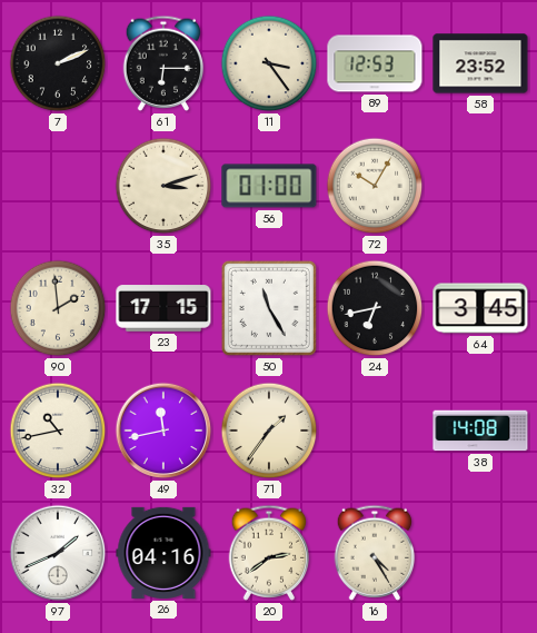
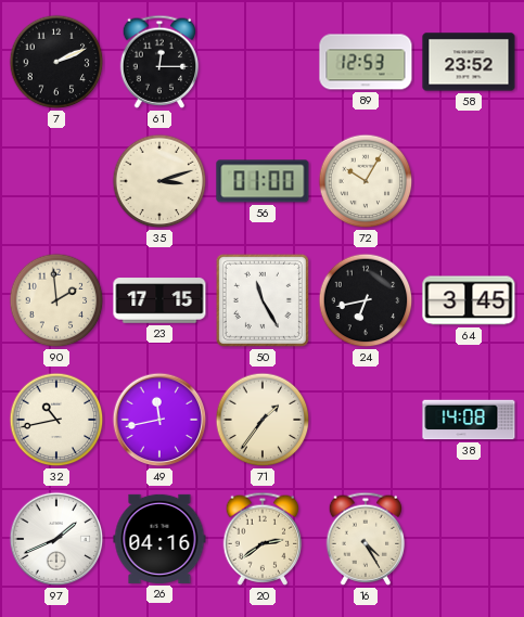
61: 6:15 -> 12:15
11: 3:24 -> none
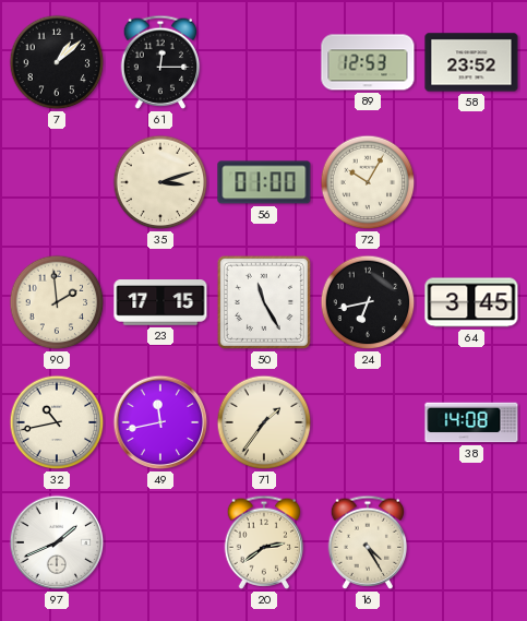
7: 2:11 -> 1:08
26: 04:16 -> none
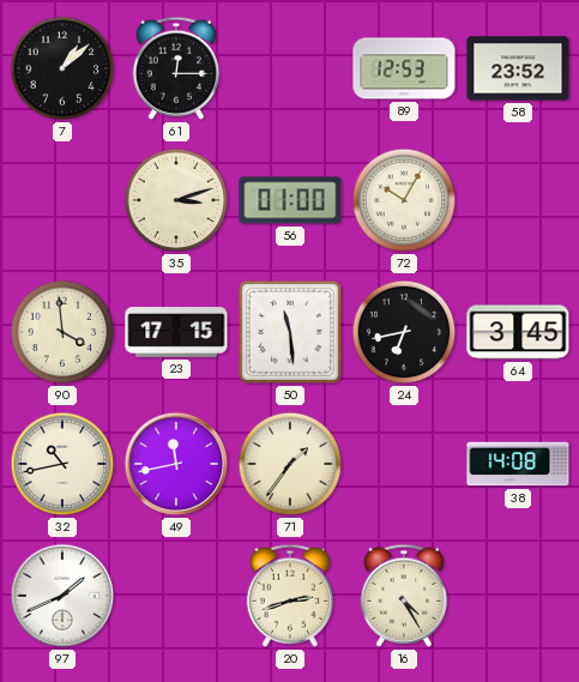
90: 1:59 -> 3:59
50: 11:25 -> 11:29
20: 2:39 -> 2:42
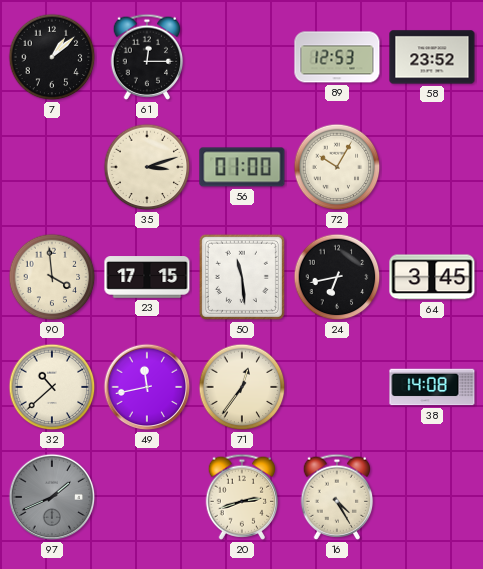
32: 10:43 -> 10:38
71: 1:36 -> 12:36
97 dial: white -> grey
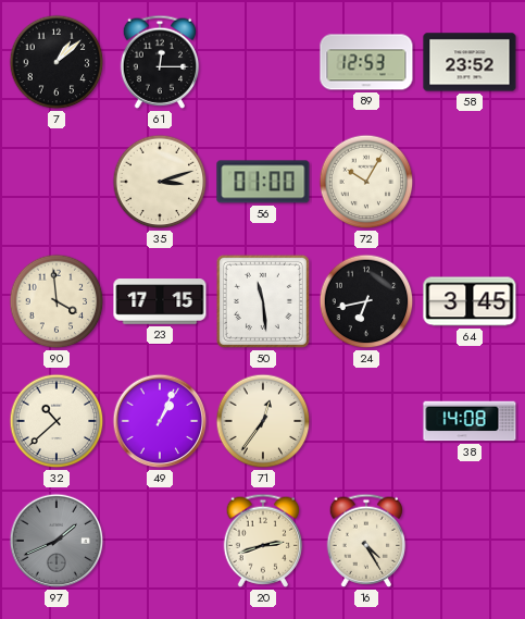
49: 11:43 -> 1:04
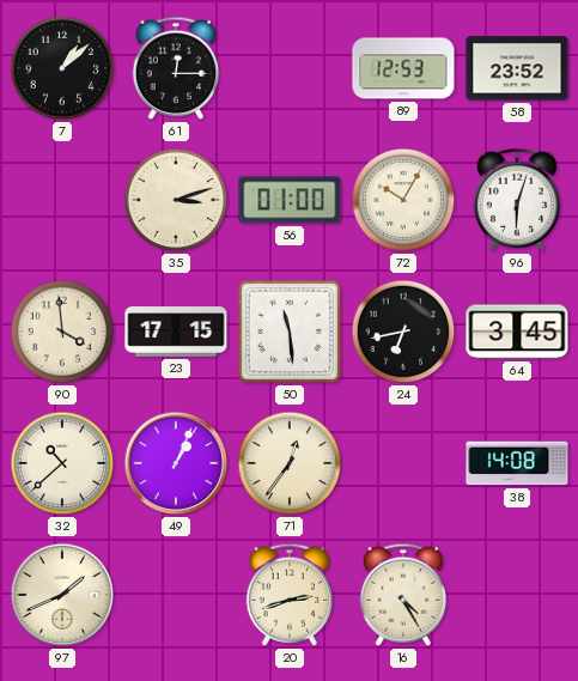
96: none -> 6:03
97 dial: grey -> cream
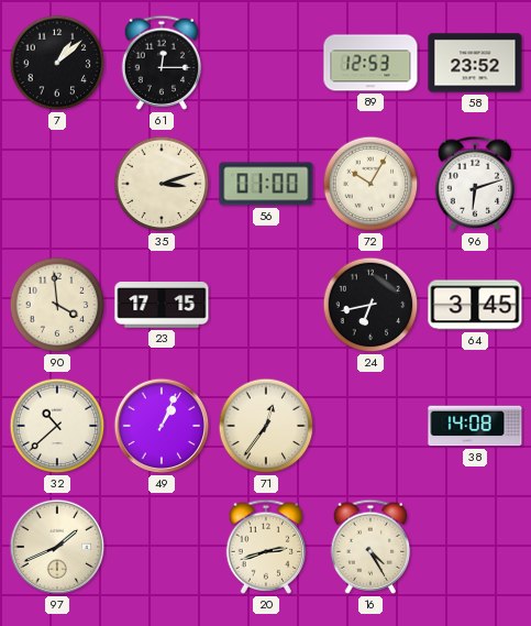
96: 6:03 -> 6:12
50: 11:29 -> none
